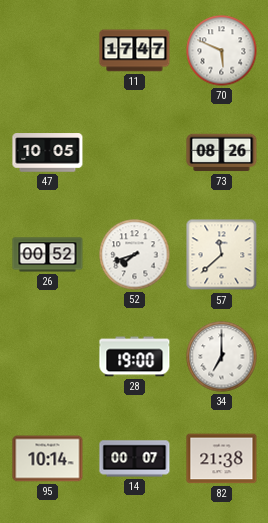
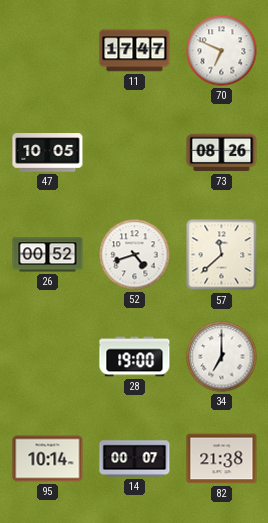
70: 5:49 -> 6:49
52: 7:42 -> 4:42
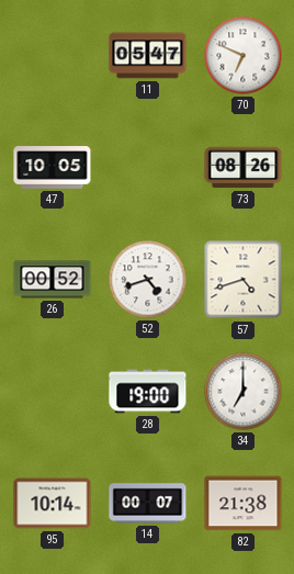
11: 17:47 -> 05:47
57: 11:38 -> 4:42
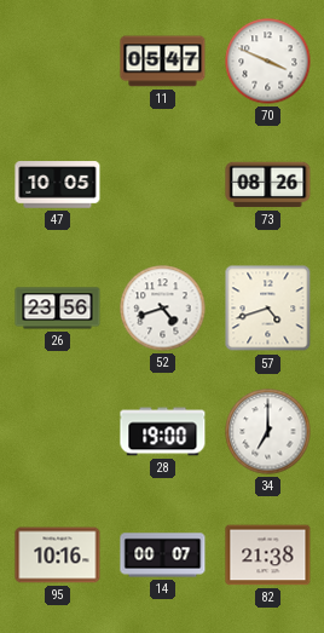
70: 6:49 -> 3:49
26: 00:52 -> 23:56
95: 10:14 -> 10:16
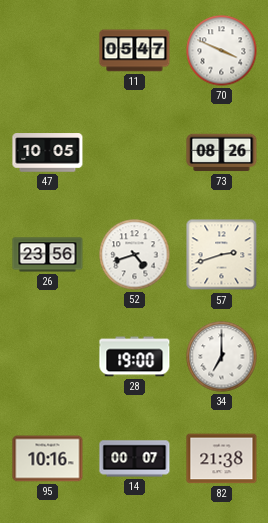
57: 4:42 -> 2:42
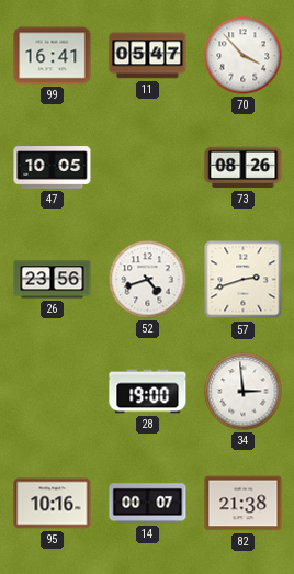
99: none -> 16:41
70: 3:49 -> 3:53
34: 7:00 -> 2:59
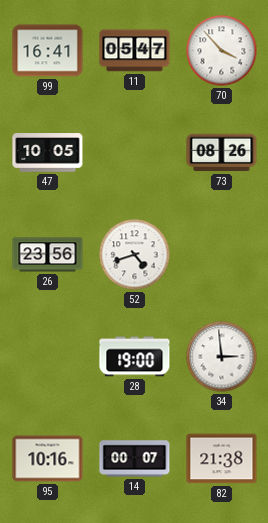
57: 2:42 -> none
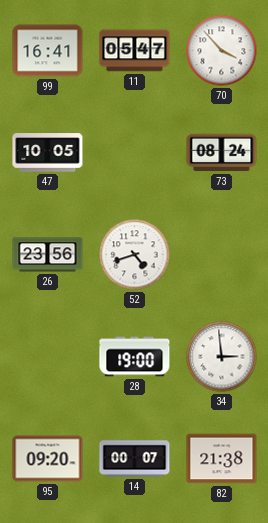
73: 08:26 -> 08:24
95: 10:16 -> 09:20
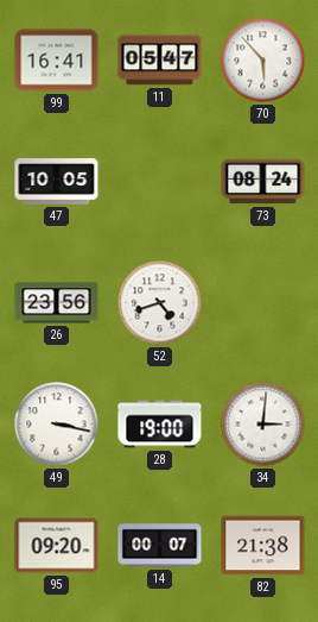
70: 3:53 -> 5:53
49: none -> 3:17
34: 2:59 -> 3:01
